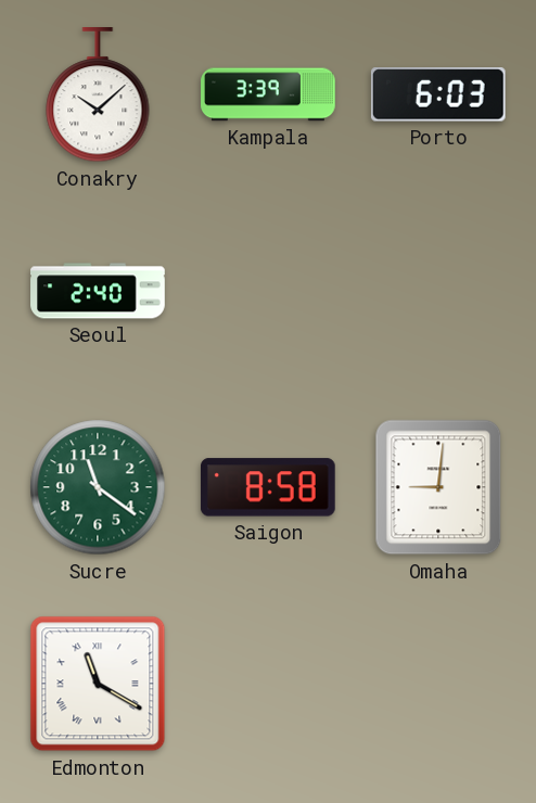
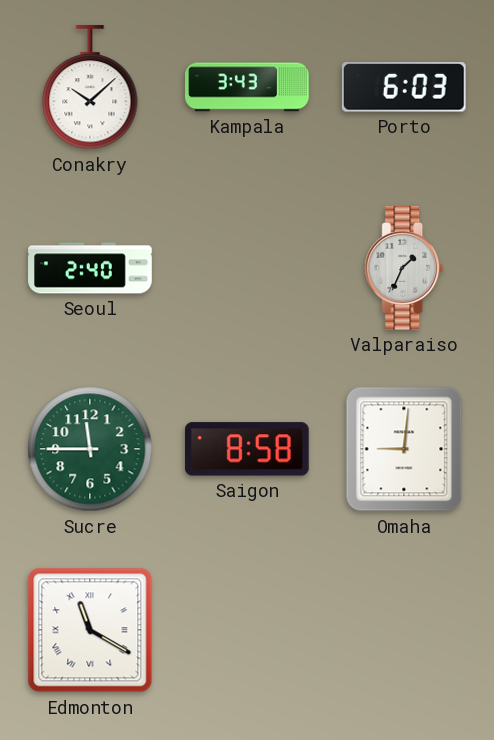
Kampala: 3:39 -> 3:43
Valparaiso: none -> 1:34
Sucre: 11:21 -> 11:45
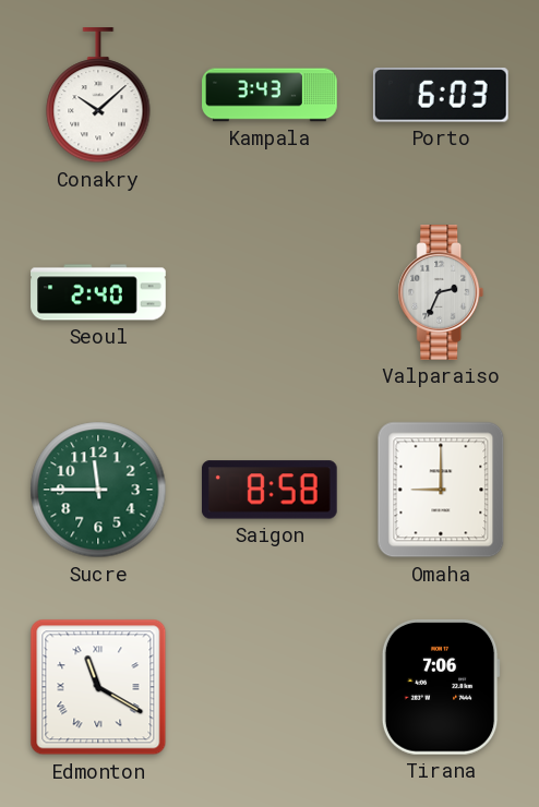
Valparaiso: 1:34 -> 2:34
Omaha: 9:01 -> 9:00
Tirana: none -> 7:06
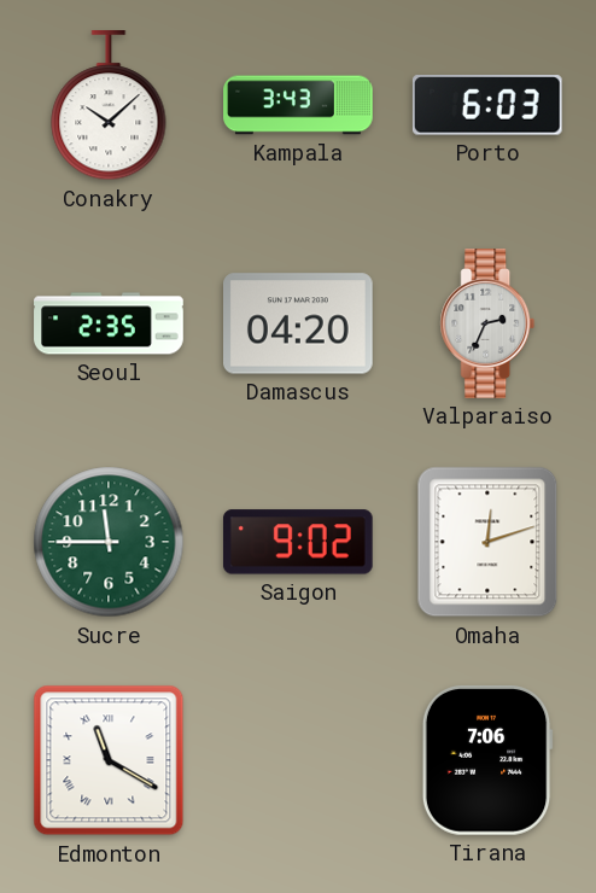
Seoul: 2:40 -> 2:35
Damascus: none -> 04:20
Saigon: 8:58 -> 9:02
Omaha: 9:00 -> 12:12
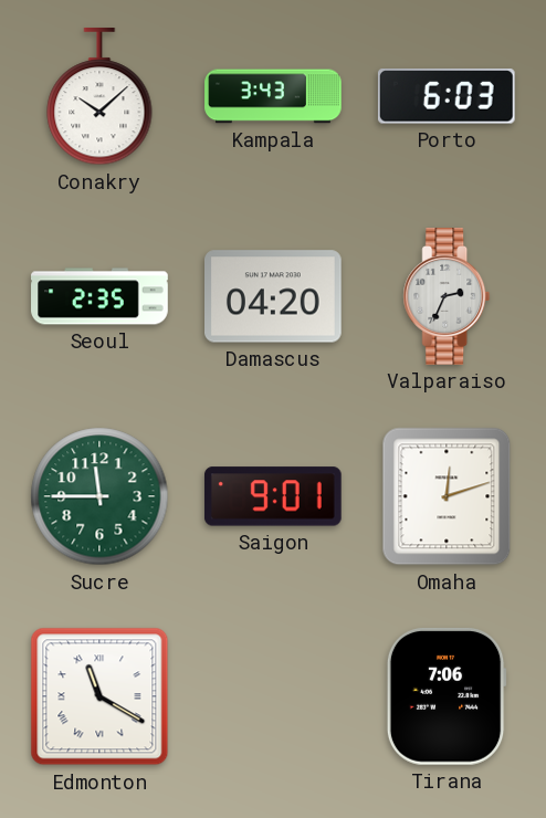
Saigon: 9:02 -> 9:01
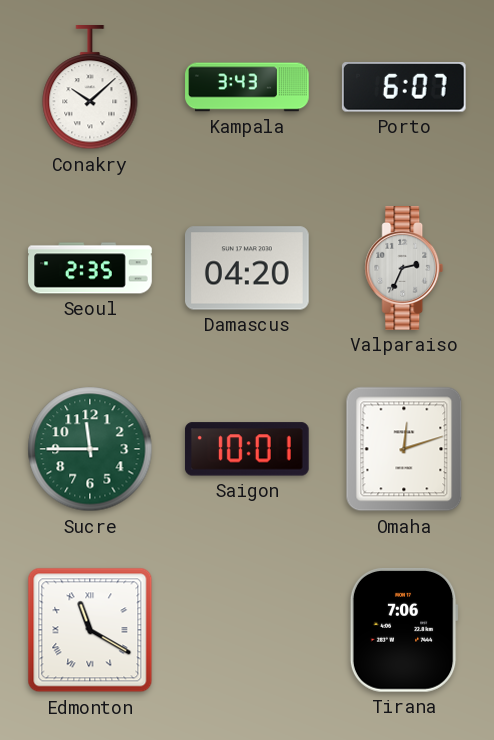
Porto: 6:03 -> 6:07
Saigon: 9:01 -> 10:01
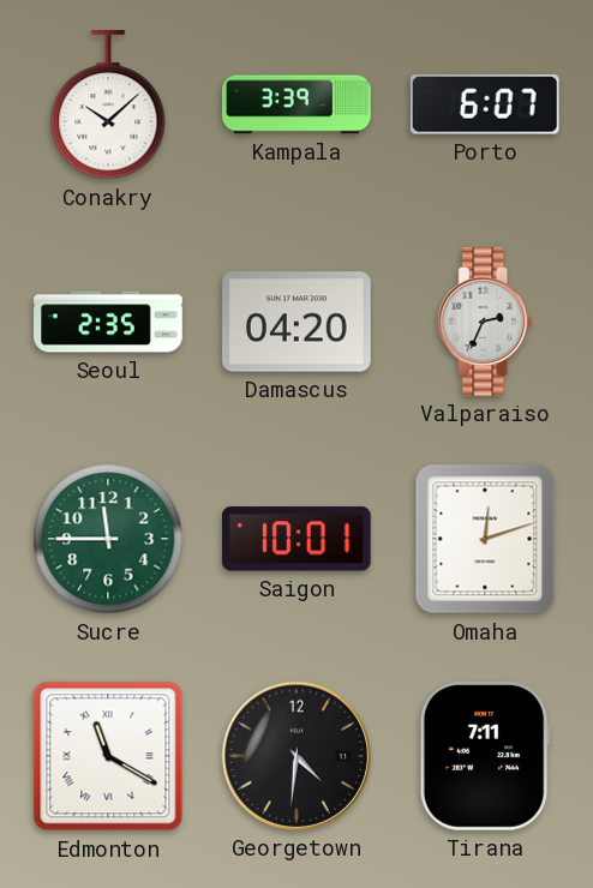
Kampala: 3:43 -> 3:39
Georgetown: none -> 4:31
Tirana: 7:06 -> 7:11
